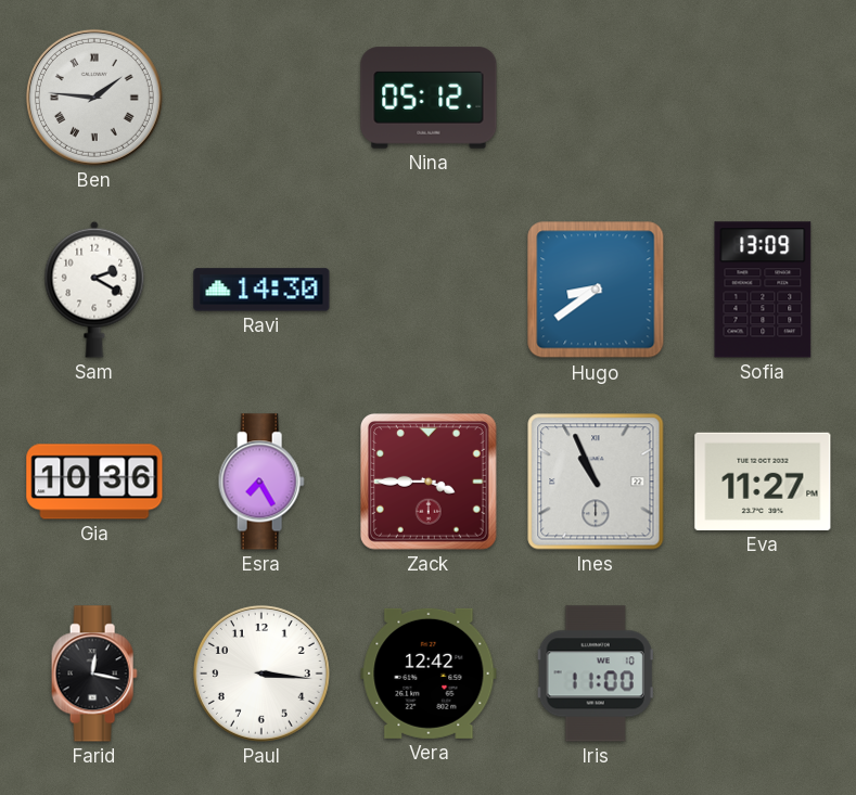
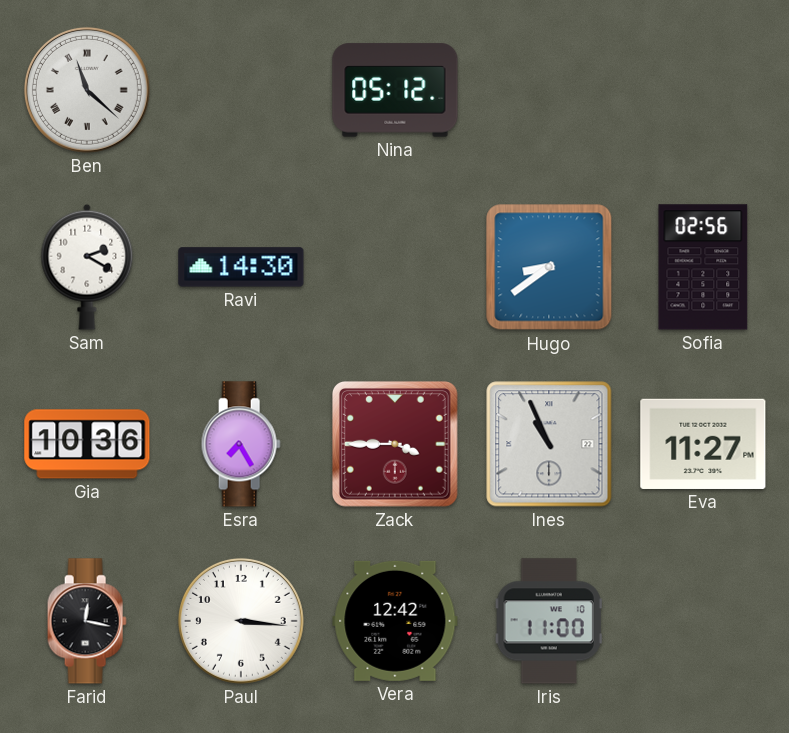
Ben: 1:46 -> 11:22
Sofia: 13:09 -> 02:56
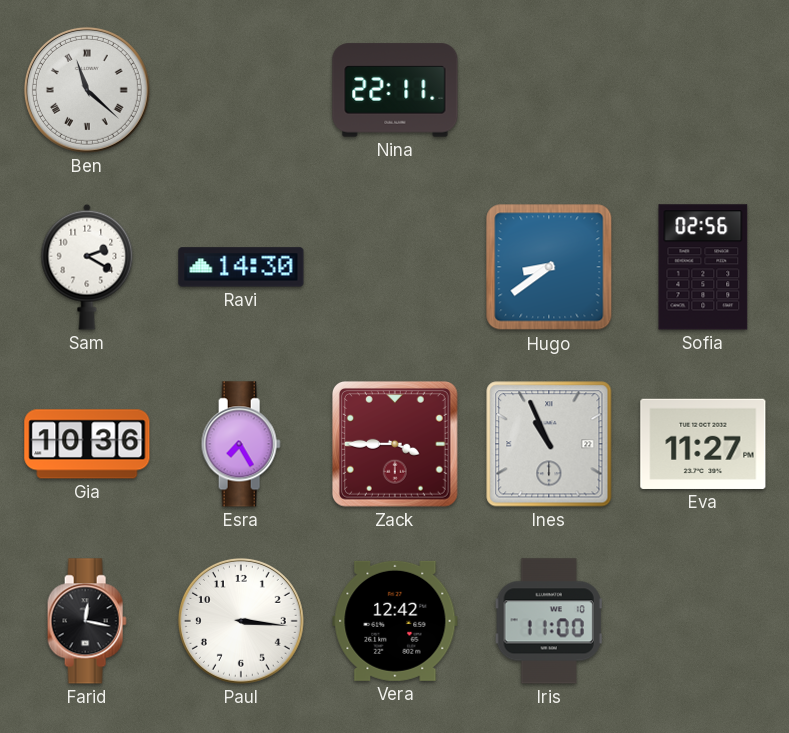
Nina: 05:12 -> 22:11
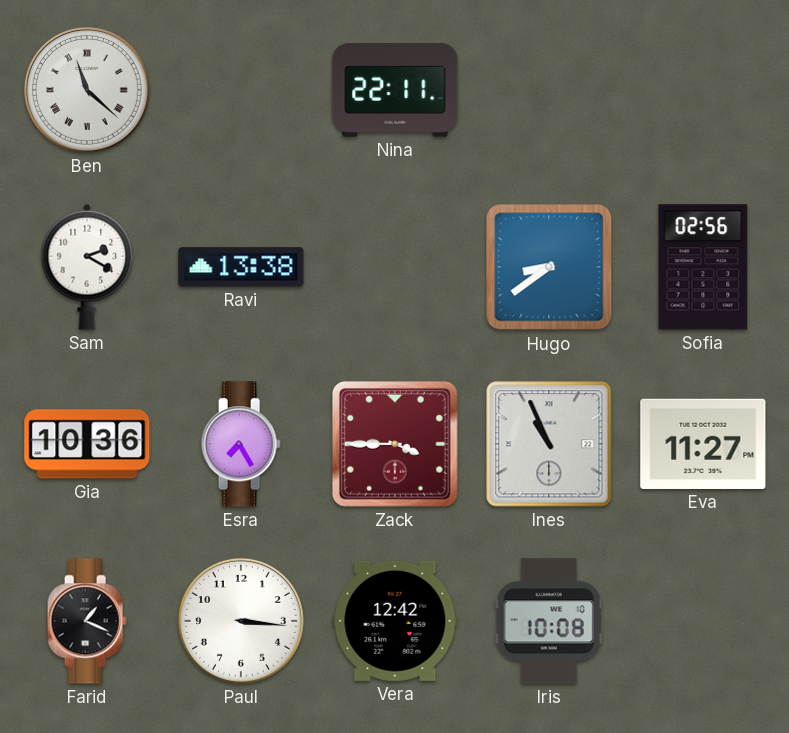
Ravi: 14:30 -> 13:38
Farid: 12:17 -> 1:19
Iris: 11:00 -> 10:08
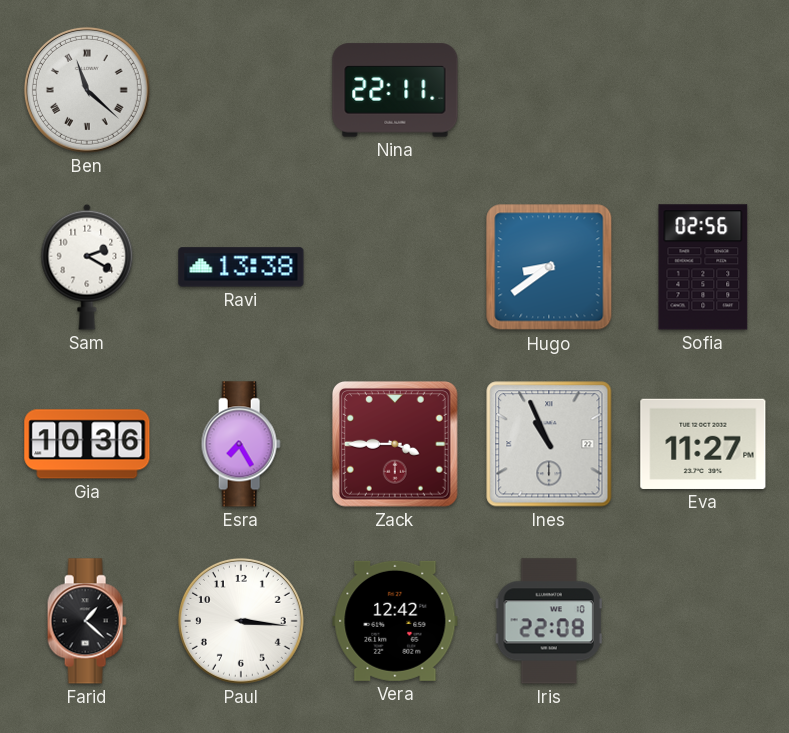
Farid: 1:19 -> 1:22
Iris: 10:08 -> 22:08
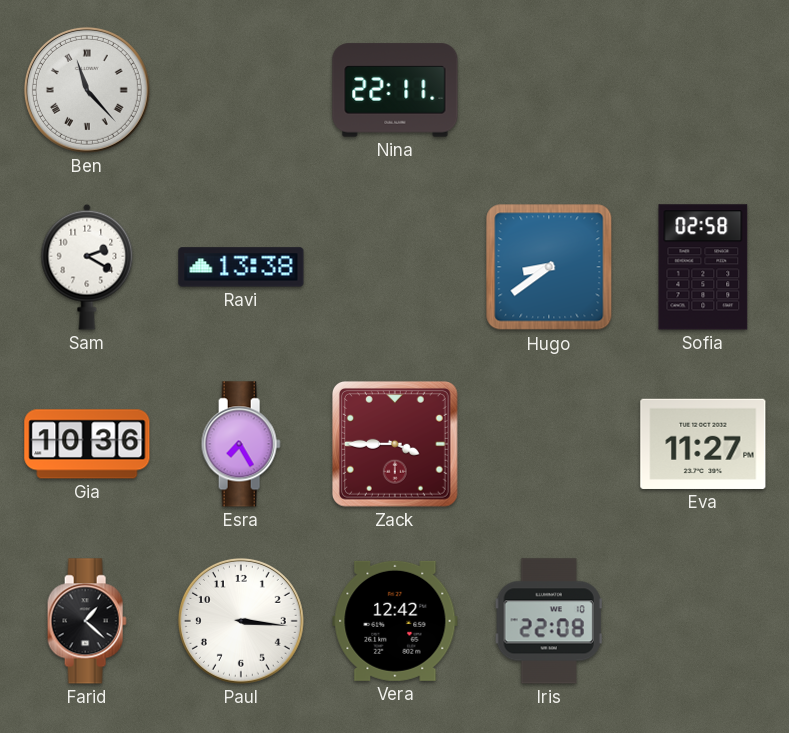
Ben: 11:22 -> 11:23
Sofia: 02:56 -> 02:58
Ines: 10:56 -> none
